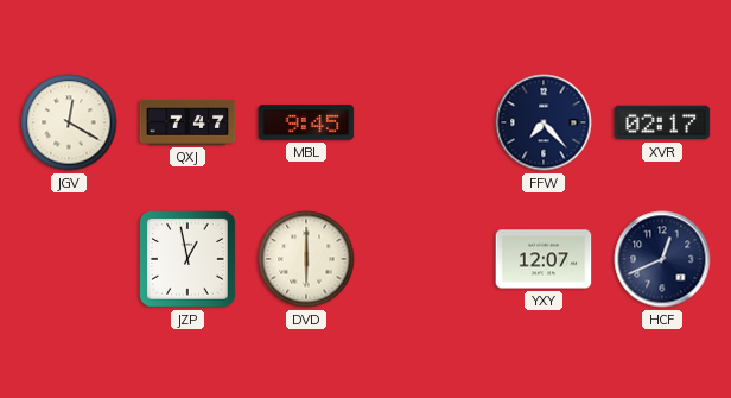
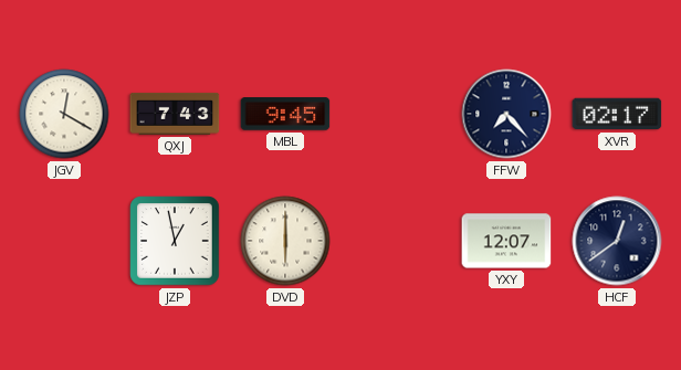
QXJ: 7:47 -> 7:43
HCF: 12:41 -> 12:39
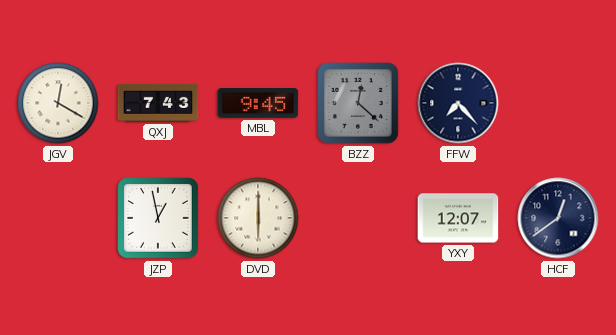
BZZ: none -> 12:22
XVR: 02:17 -> none
